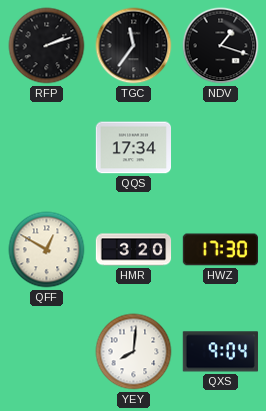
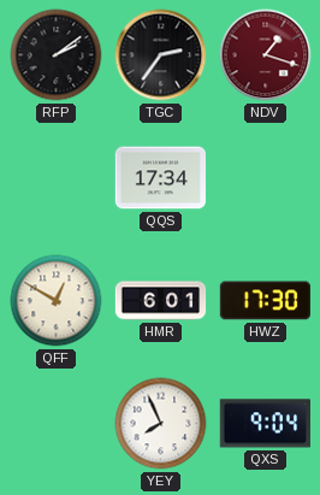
RFP: 2:12 -> 2:09
TGC: 11:36 -> 2:36
NDV dial: black -> burgundy
HMR: 3:20 -> 6:01
YEY: 8:01 -> 7:56
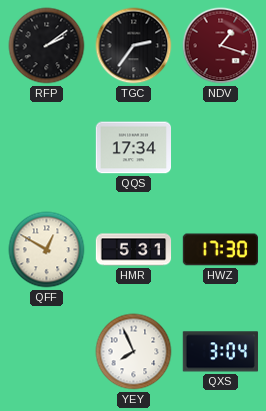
HMR: 6:01 -> 5:31
QXS: 9:04 -> 3:04
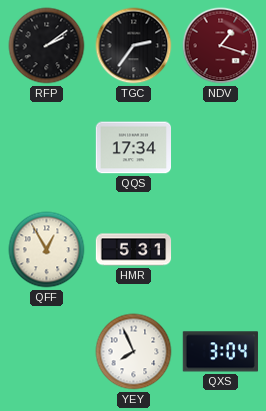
QFF: 12:50 -> 12:55
HWZ: 17:30 -> none
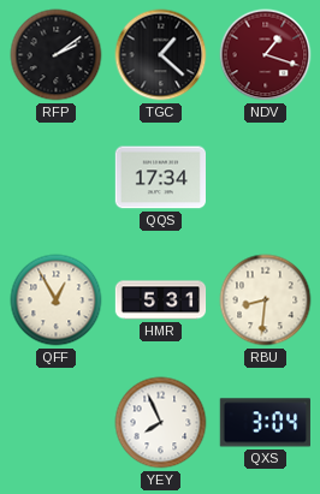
TGC: 2:36 -> 1:22
RBU: none -> 8:31
